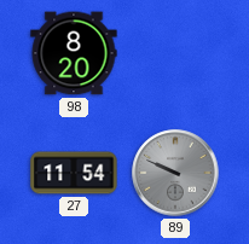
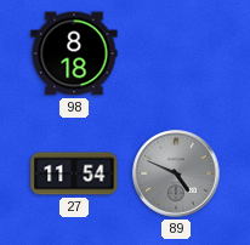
98: 8:20 -> 8:18
89: 9:49 -> 4:49
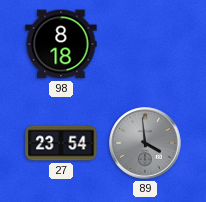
27: 11:54 -> 23:54
89: 4:49 -> 3:59
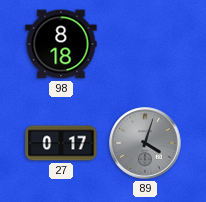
27: 23:54 -> 0:17
89: 3:59 -> 4:03
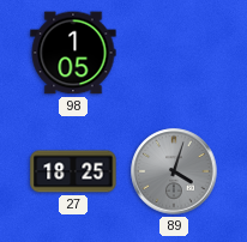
98: 8:18 -> 1:05
27: 0:17 -> 18:25
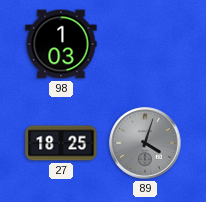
98: 1:05 -> 1:03
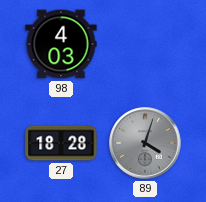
98: 1:03 -> 4:03
27: 18:25 -> 18:28
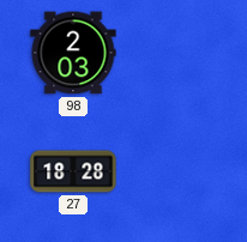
98: 4:03 -> 2:03
89: 4:03 -> none
